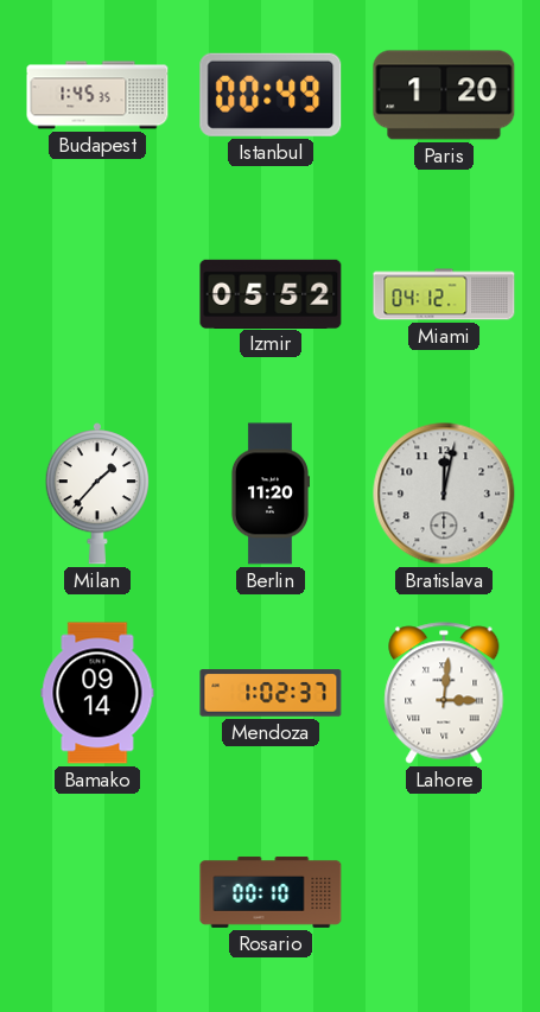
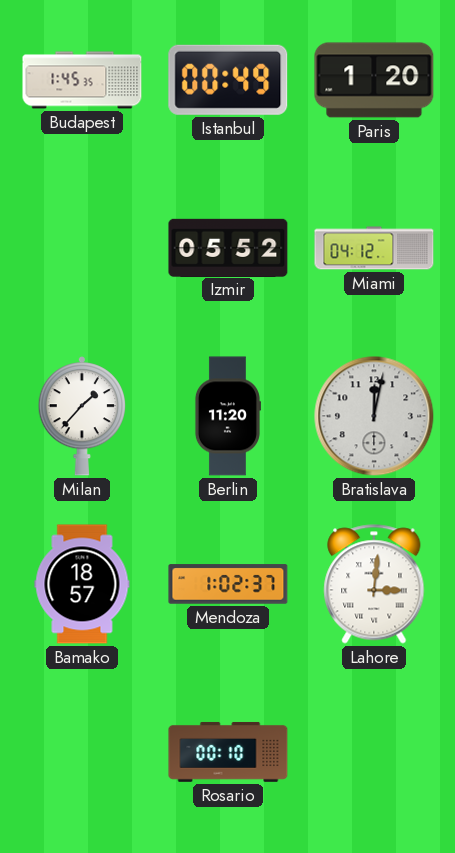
Bamako: 09:14 -> 18:57
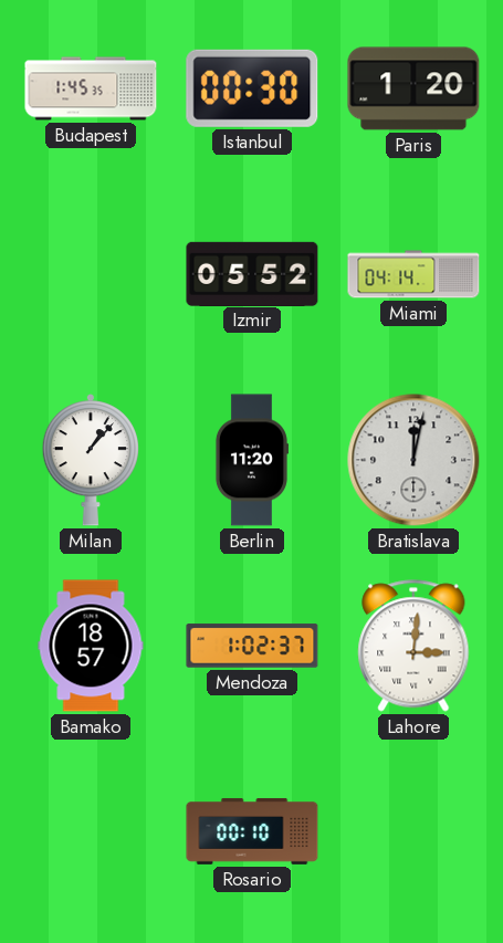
Istanbul: 00:49 -> 00:30
Miami: 04:12 -> 04:14
Milan: 1:37 -> 1:07
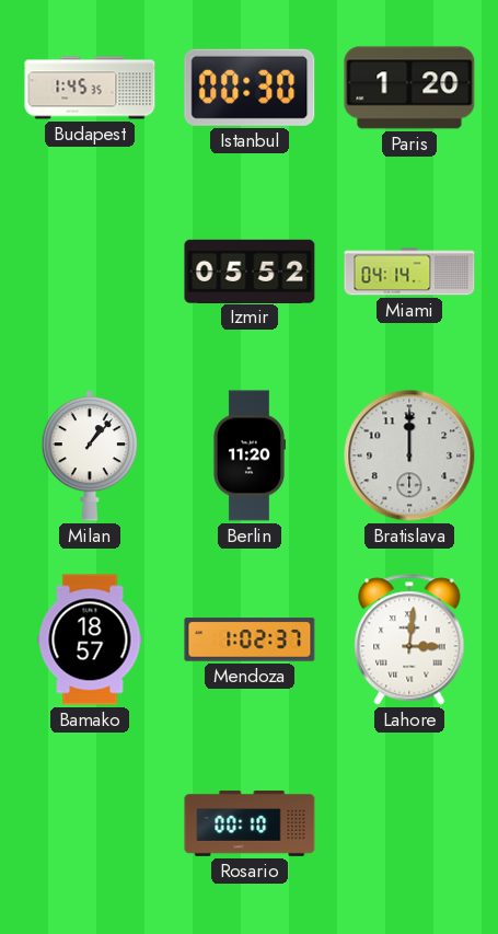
Bratislava: 12:02 -> 12:00
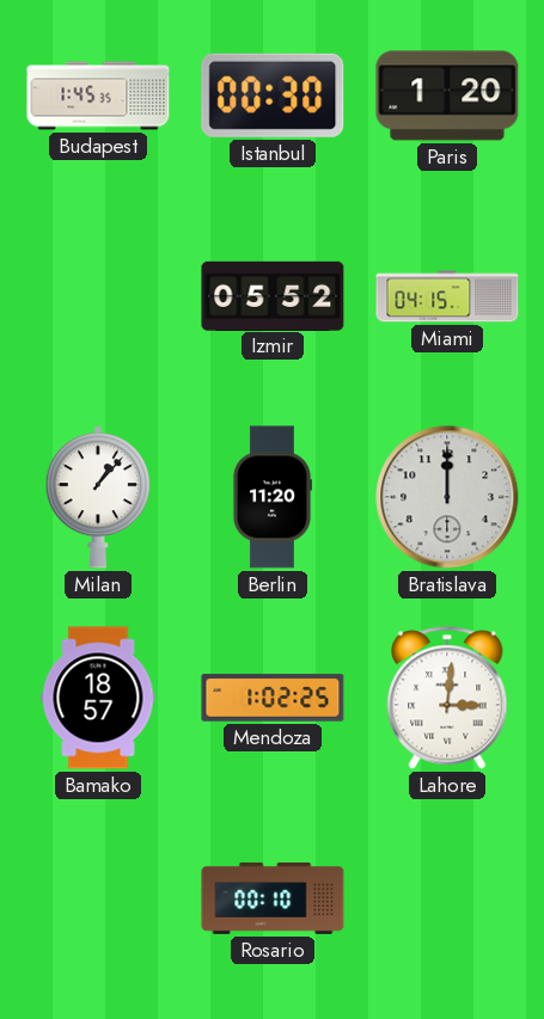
Miami: 04:14 -> 04:15
Mendoza: 1:02:37 -> 1:02:25
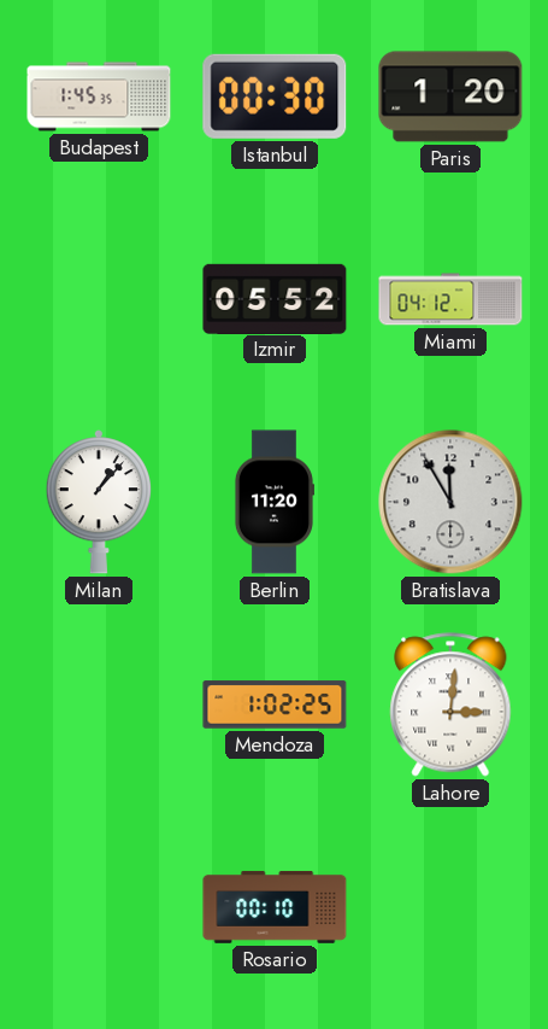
Miami: 04:15 -> 04:12
Bratislava: 12:00 -> 11:55
Bamako: 18:57 -> none
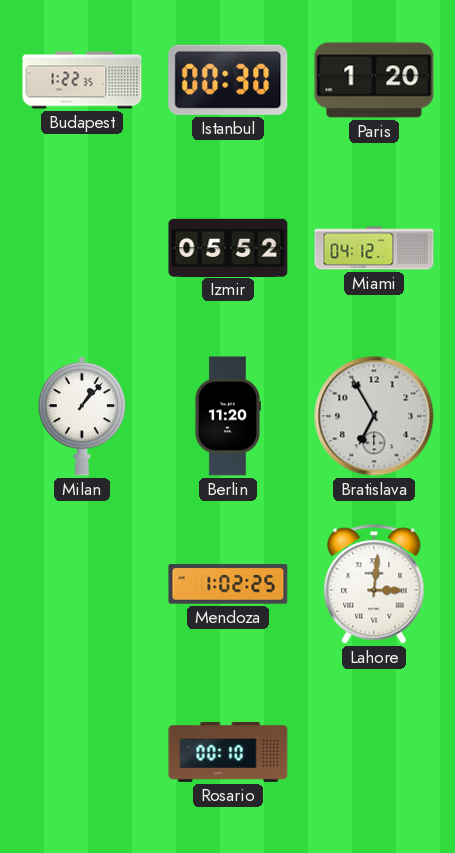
Budapest: 1:45 -> 1:22
Bratislava: 11:55 -> 6:55
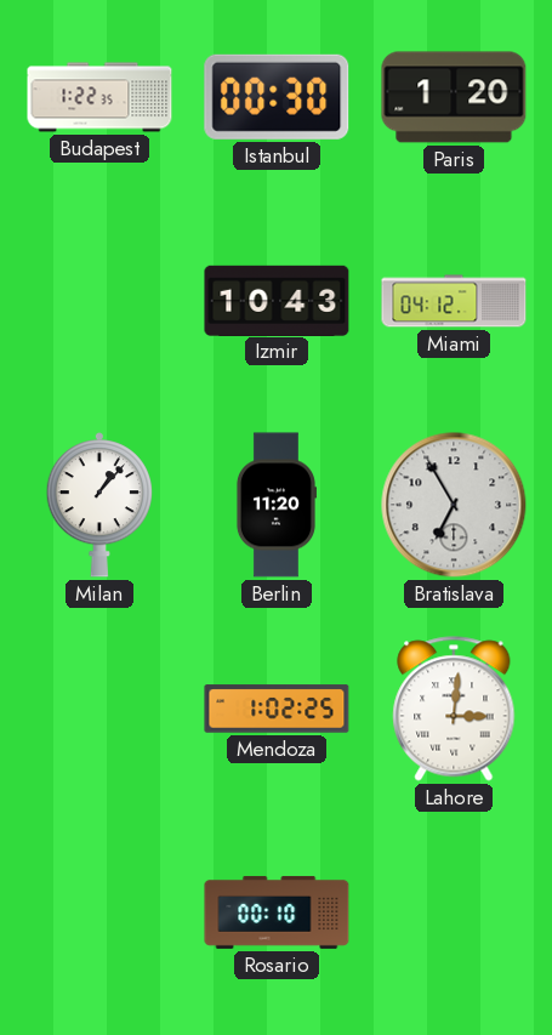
Izmir: 05:52 -> 10:43
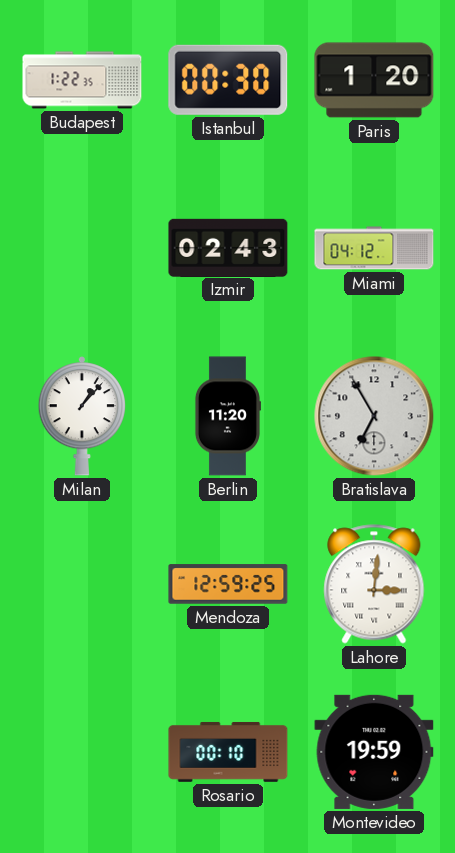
Izmir: 10:43 -> 02:43
Mendoza: 1:02 -> 12:59
Montevideo: none -> 19:59
